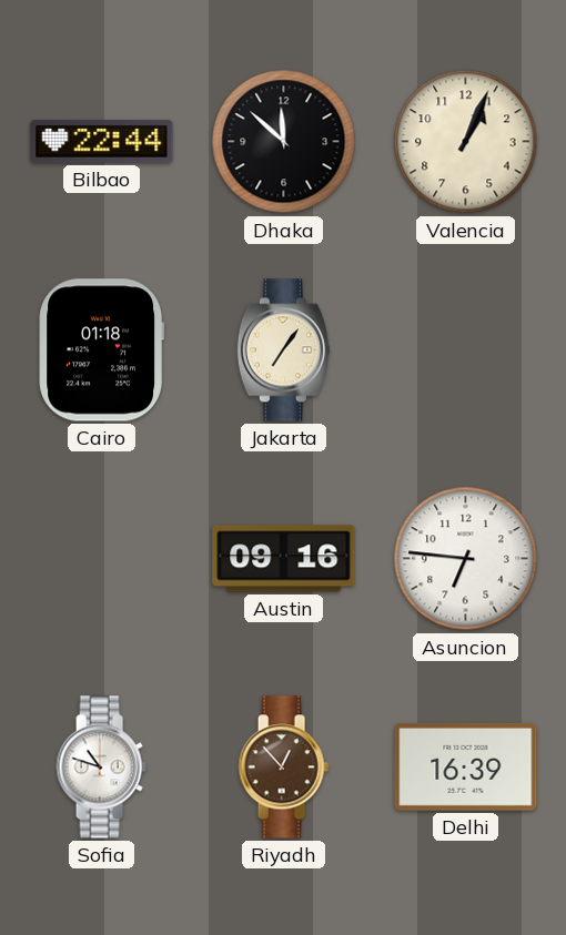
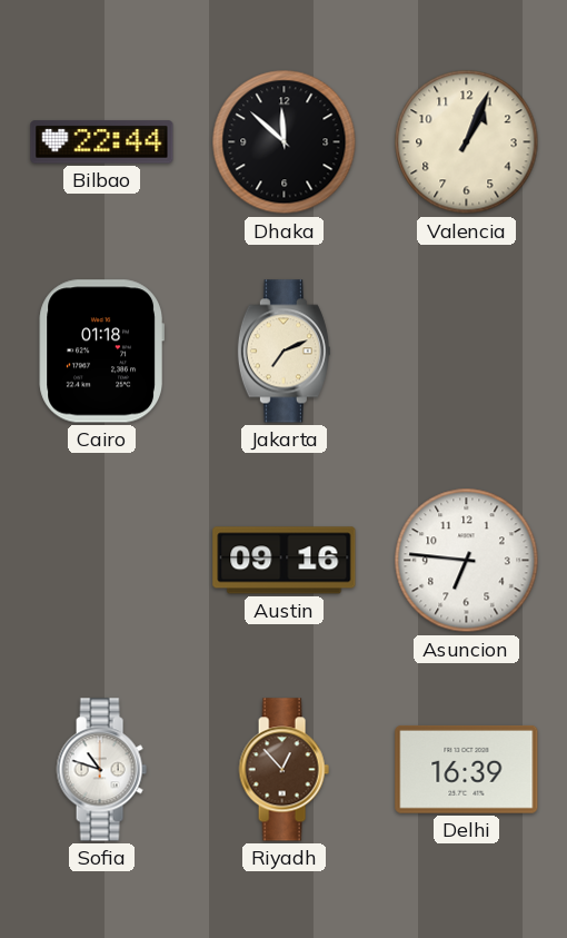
Jakarta: 7:06 -> 7:11
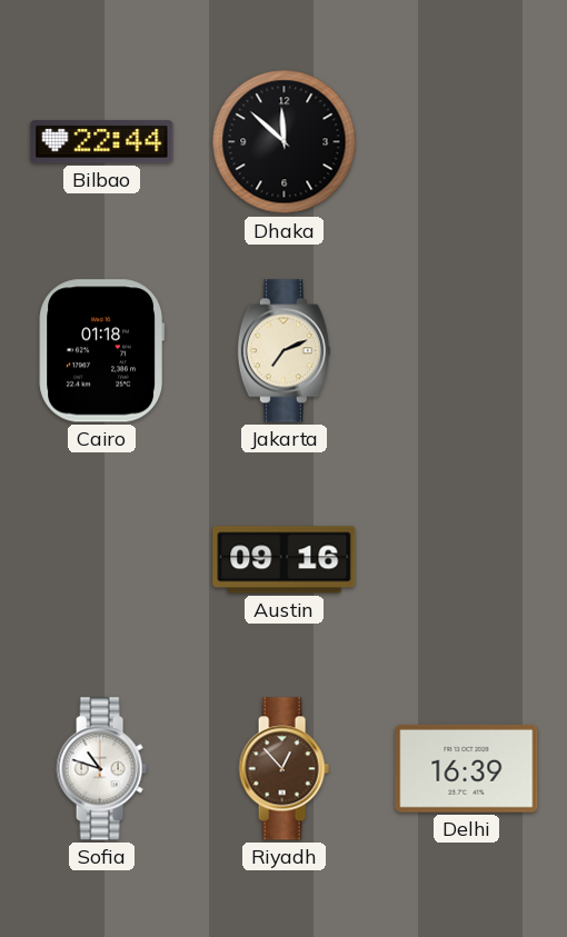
Valencia: 1:04 -> none
Asuncion: 6:46 -> none
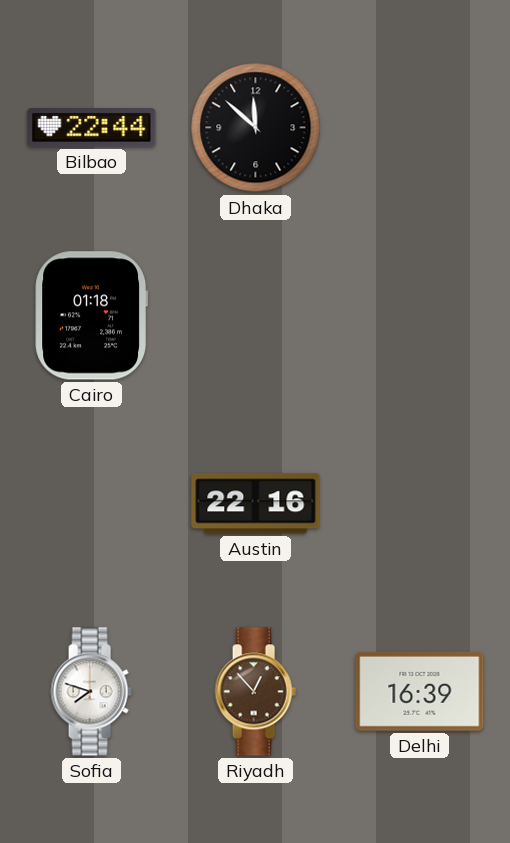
Jakarta: 7:11 -> none
Austin: 09:16 -> 22:16
Sofia: 10:48 -> 7:48
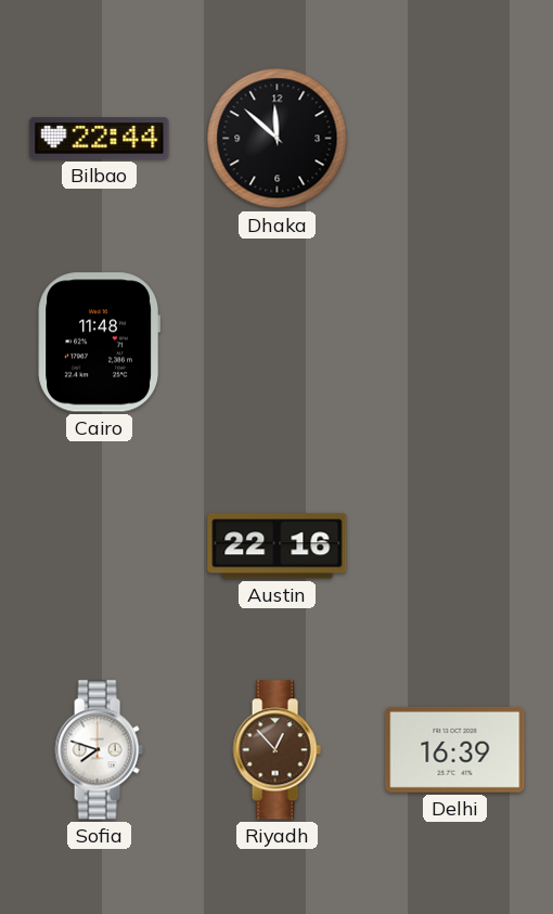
Cairo: 01:18 -> 11:48
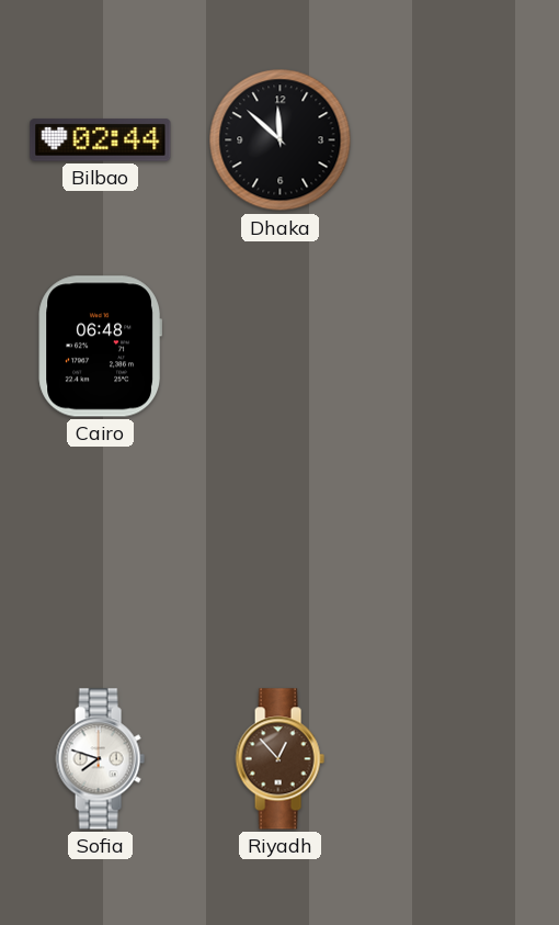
Bilbao: 22:44 -> 02:44
Cairo: 11:48 -> 06:48
Austin: 22:16 -> none
Delhi: 16:39 -> none
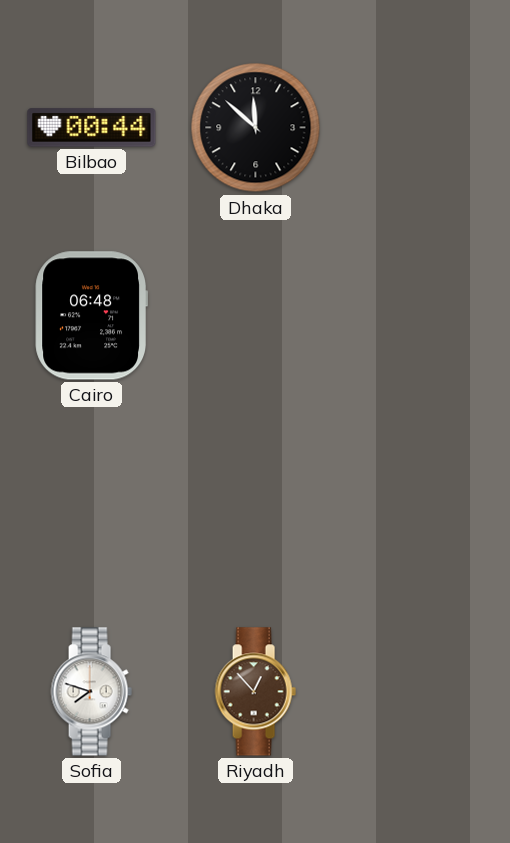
Bilbao: 02:44 -> 00:44
